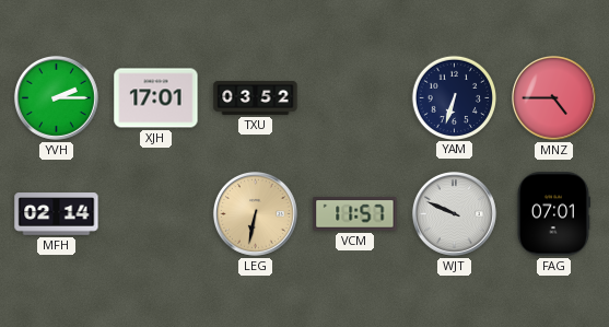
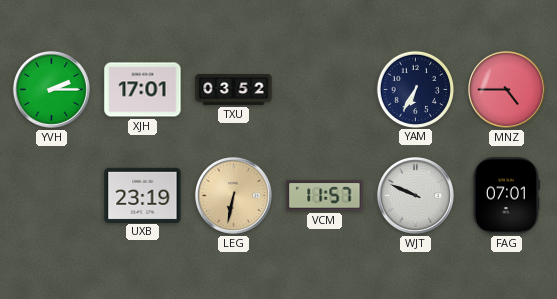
YAM: 6:33 -> 6:35
MFH: 02:14 -> none
UXB: none -> 23:19
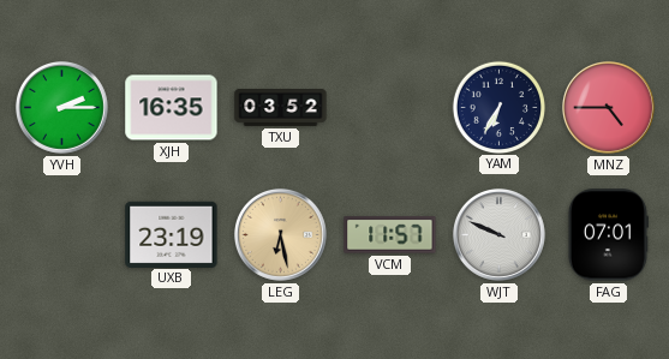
XJH: 17:01 -> 16:35
LEG: 6:32 -> 6:28
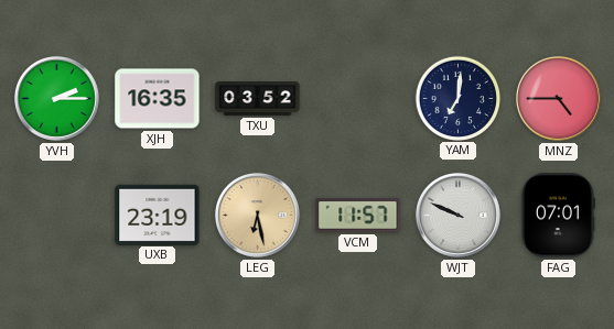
YAM: 6:35 -> 7:01
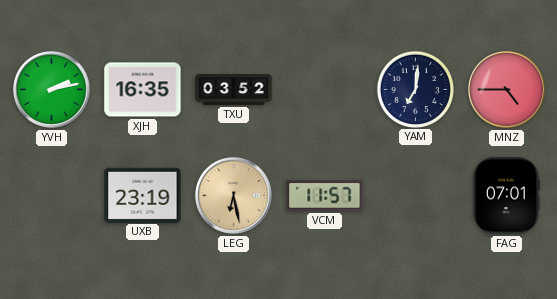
YVH: 2:15 -> 2:13
WJT: 9:49 -> none
